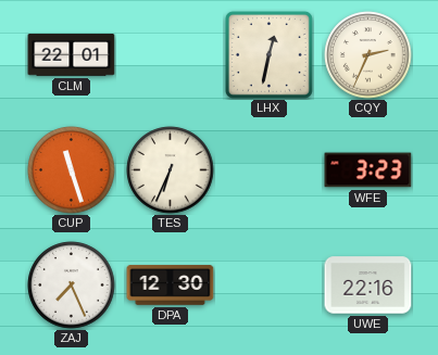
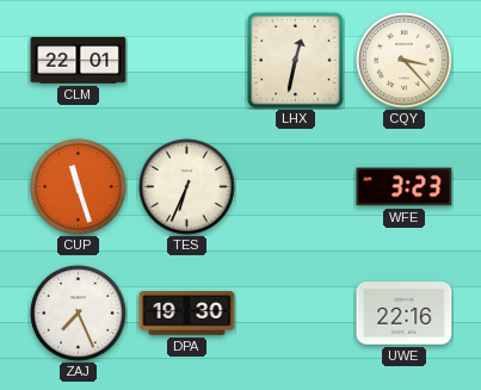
CQY: 2:34 -> 3:23
DPA: 12:30 -> 19:30
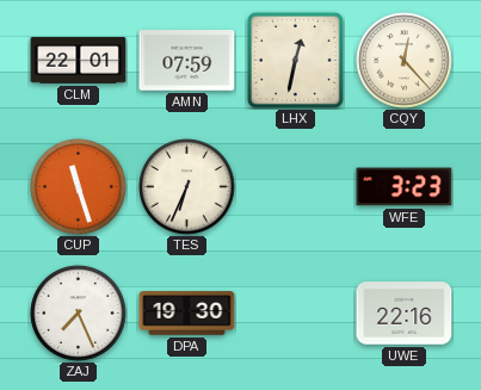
AMN: none -> 07:59
CQY: 3:23 -> 12:23
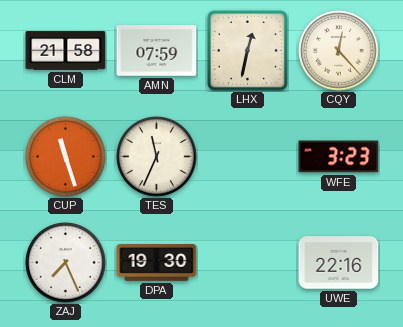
CLM: 22:01 -> 21:58
TES: 6:34 -> 11:34
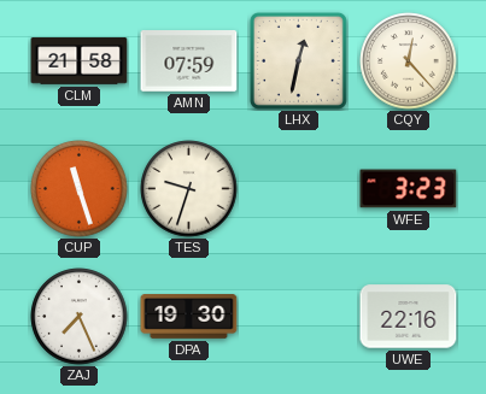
TES: 11:34 -> 9:33
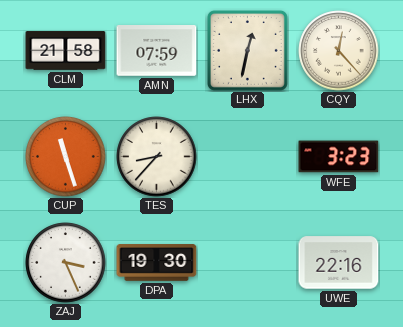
TES: 9:33 -> 8:37
ZAJ: 7:26 -> 3:26
